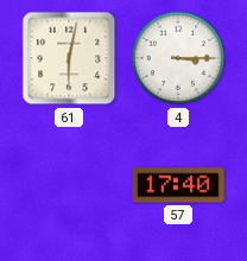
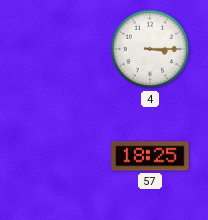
61: 6:02 -> none
57: 17:40 -> 18:25
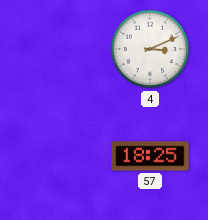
4: 3:15 -> 3:11
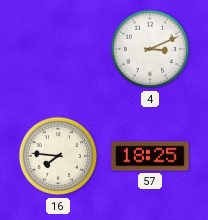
16: none -> 7:46
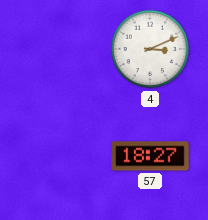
16: 7:46 -> none
57: 18:25 -> 18:27
